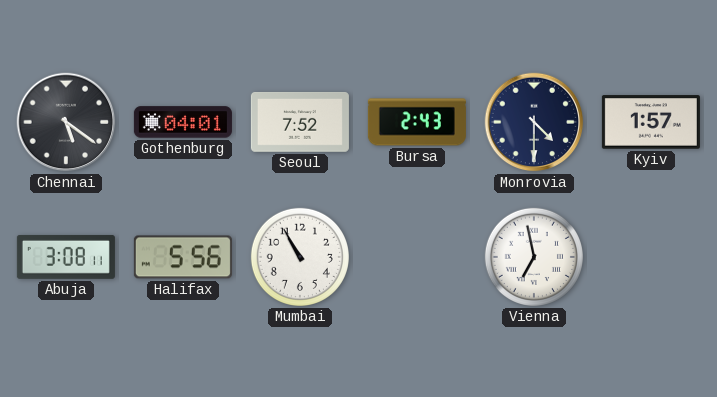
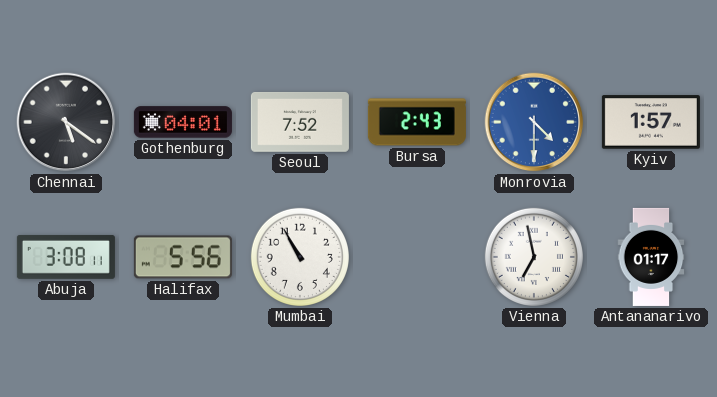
Monrovia dial: navy -> blue
Antananarivo: none -> 01:17
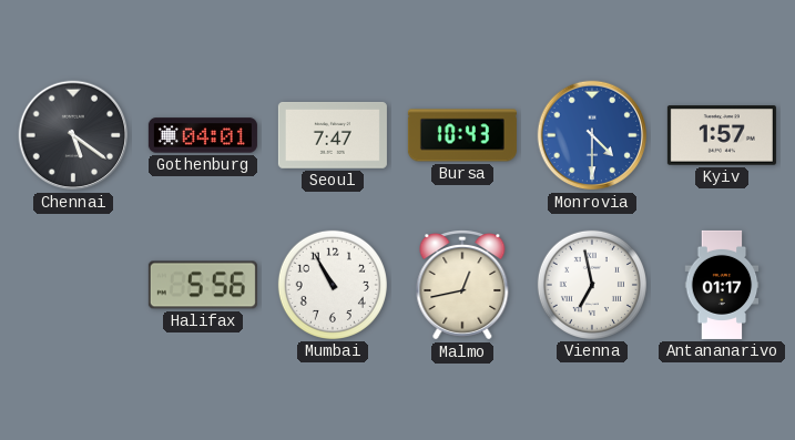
Seoul: 7:52 -> 7:47
Bursa: 2:43 -> 10:43
Abuja: 3:08 -> none
Malmo: none -> 12:43
